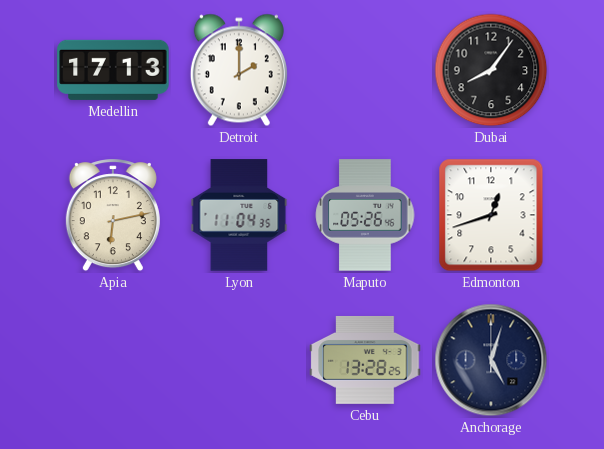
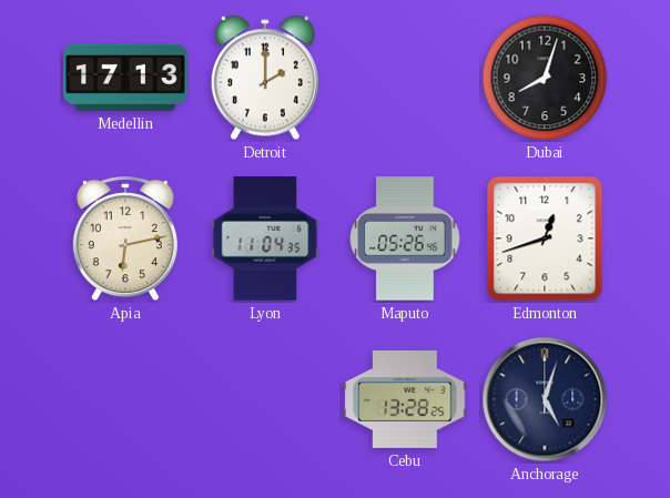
Dubai: 8:06 -> 8:03
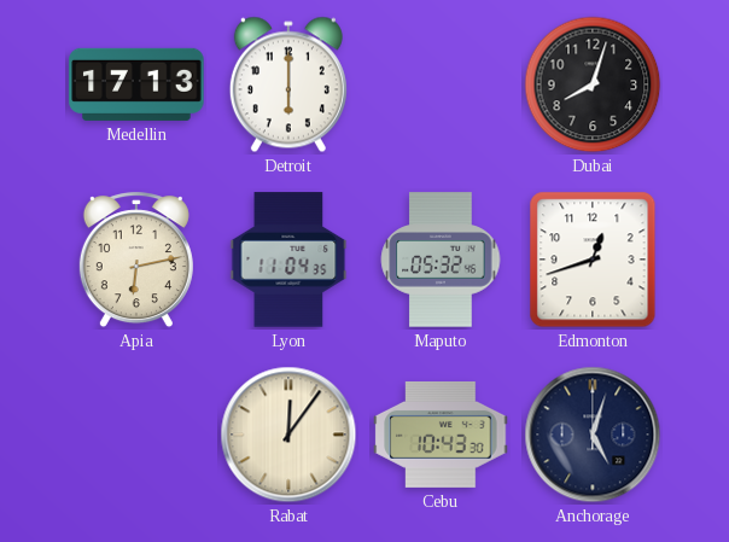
Detroit: 2:00 -> 6:00
Maputo: 05:26 -> 05:32
Rabat: none -> 12:06
Cebu: 13:28 -> 10:43
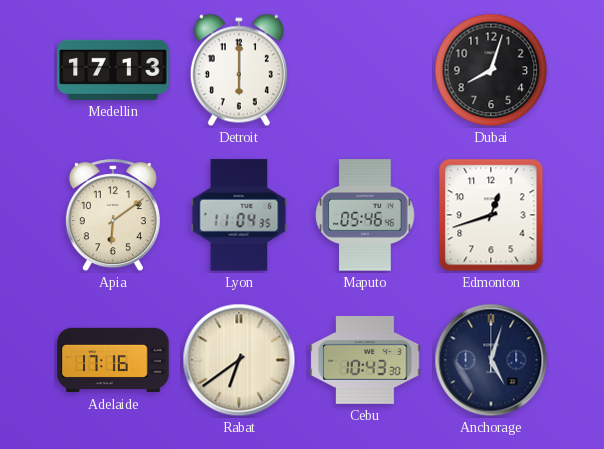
Apia: 6:13 -> 6:09
Maputo: 05:32 -> 05:46
Adelaide: none -> 17:16
Rabat: 12:06 -> 6:39
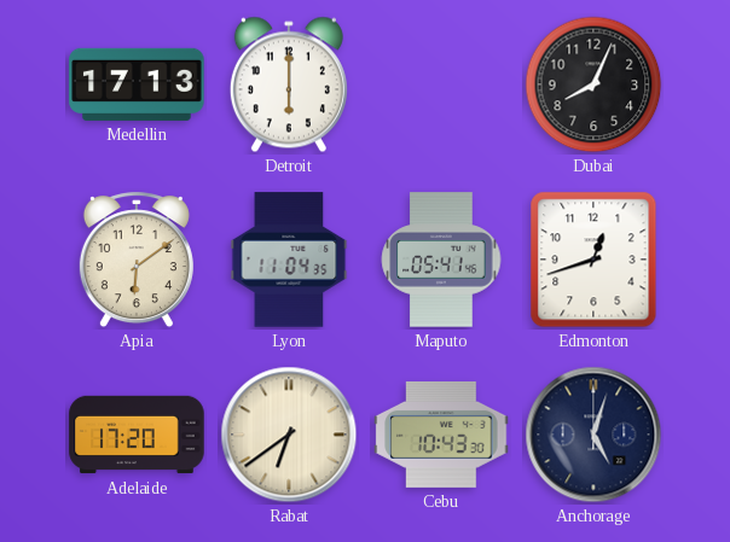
Dubai: 8:03 -> 8:04
Maputo: 05:46 -> 05:41
Adelaide: 17:16 -> 17:20
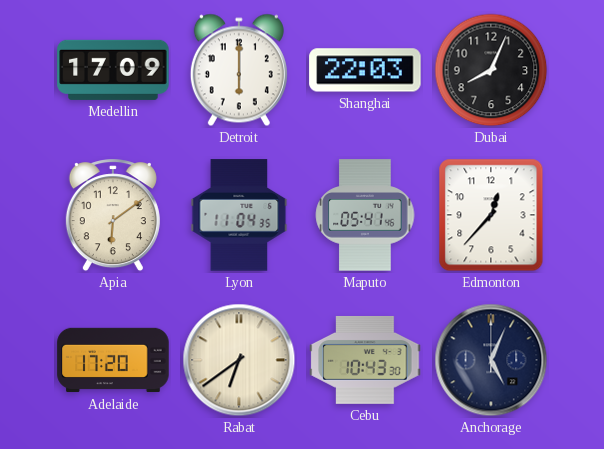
Medellin: 17:13 -> 17:09
Shanghai: none -> 22:03
Edmonton: 12:42 -> 12:37
Anchorage: 5:03 -> 5:04
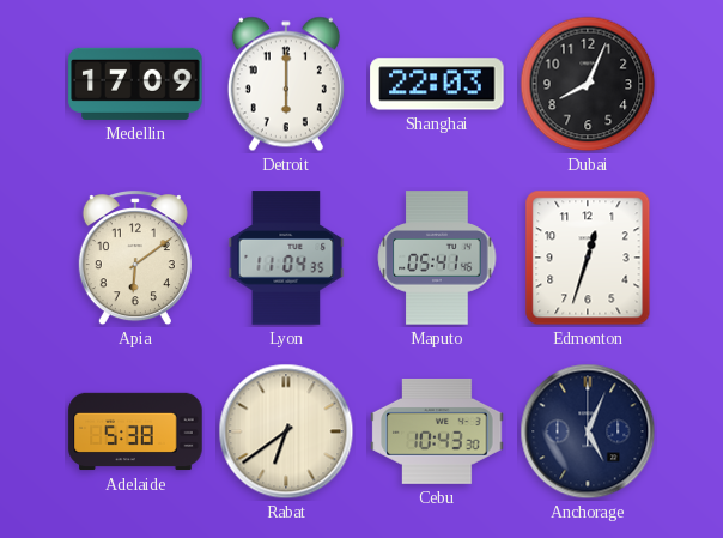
Edmonton: 12:37 -> 12:33
Adelaide: 17:20 -> 5:38
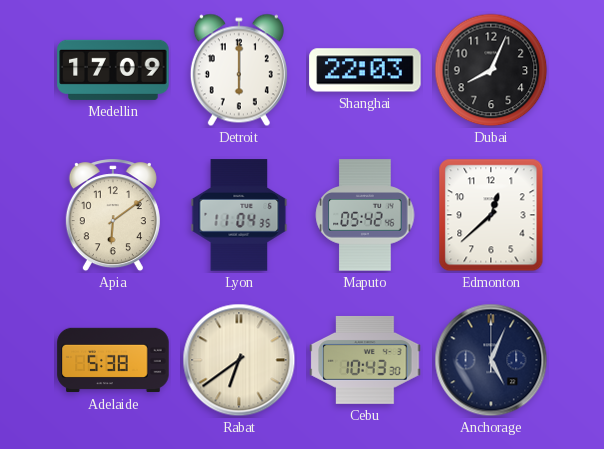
Maputo: 05:41 -> 05:42
Edmonton: 12:33 -> 12:38
